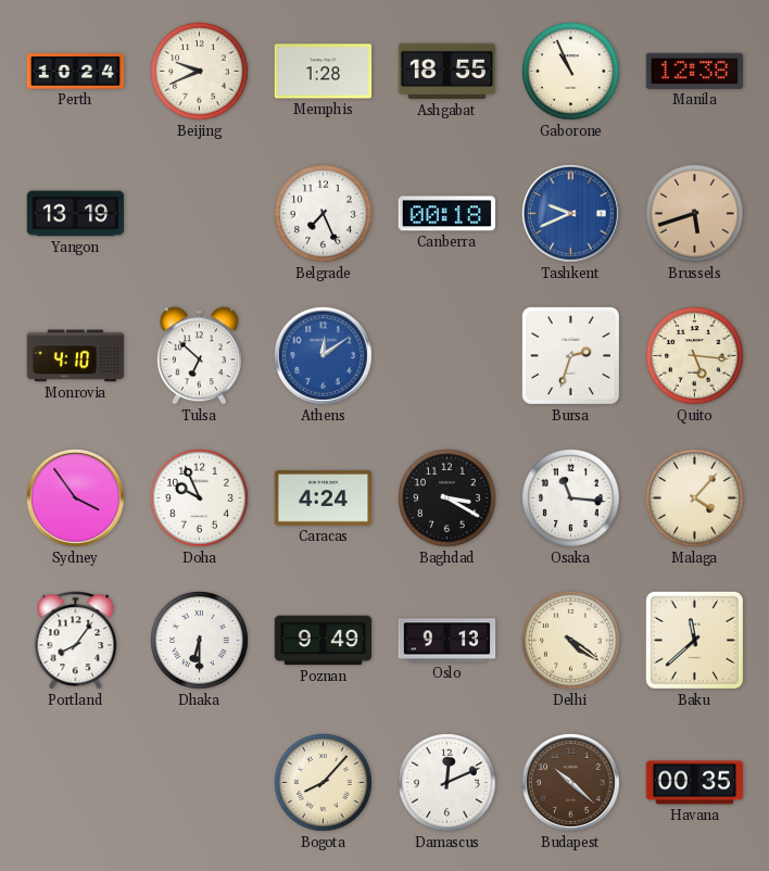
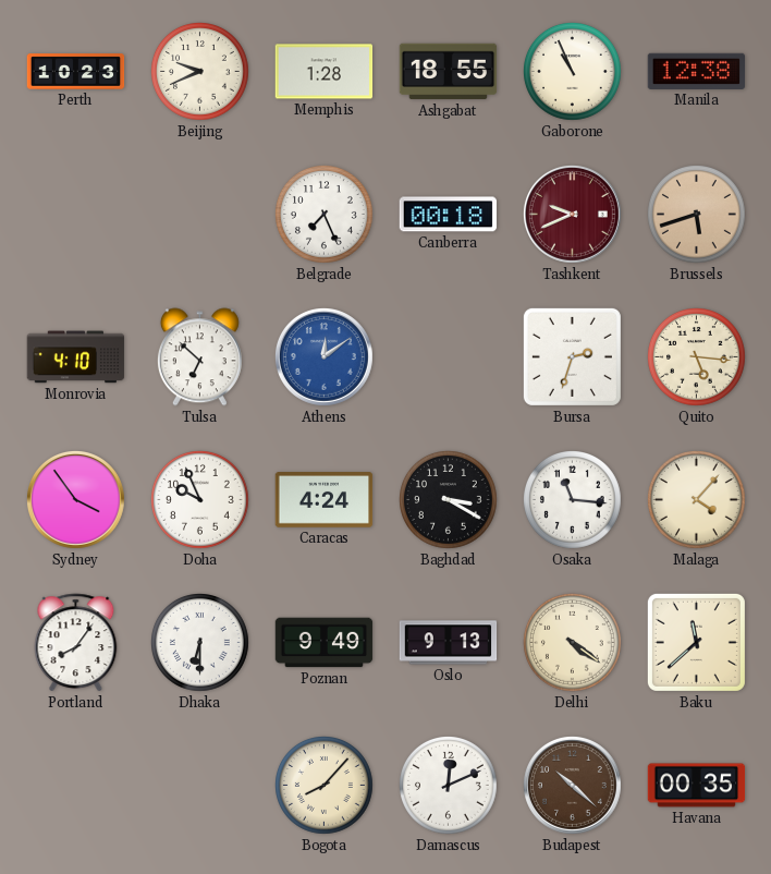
Perth: 10:24 -> 10:23
Yangon: 13:19 -> none
Tashkent dial: blue -> burgundy
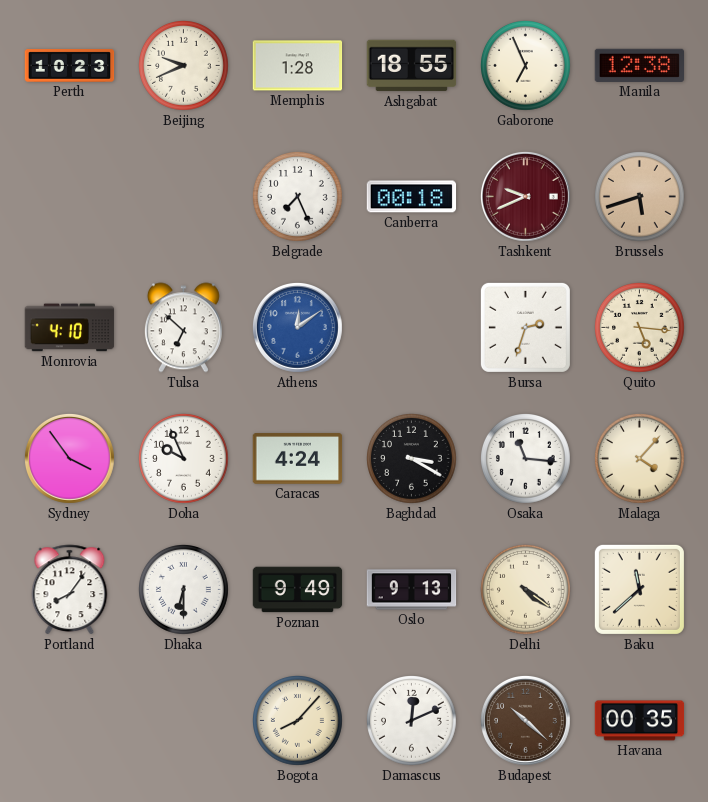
Gaborone: 10:56 -> 6:56
